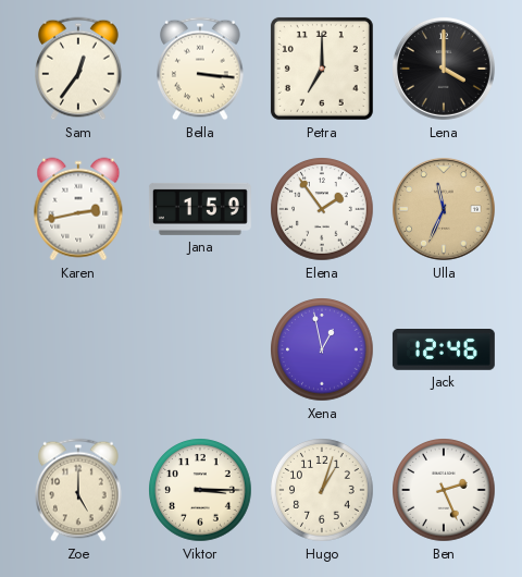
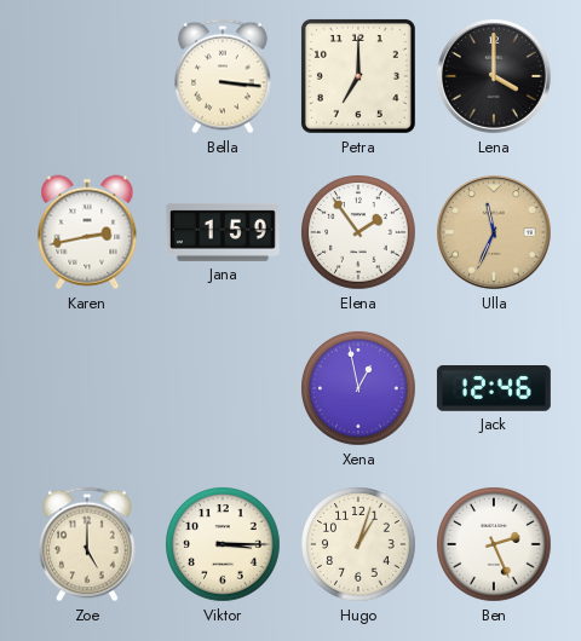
Sam: 12:36 -> none
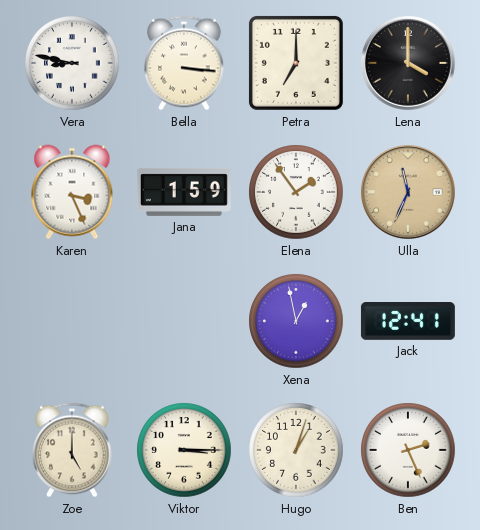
Vera: none -> 8:47
Karen: 2:43 -> 3:26
Jack: 12:46 -> 12:41
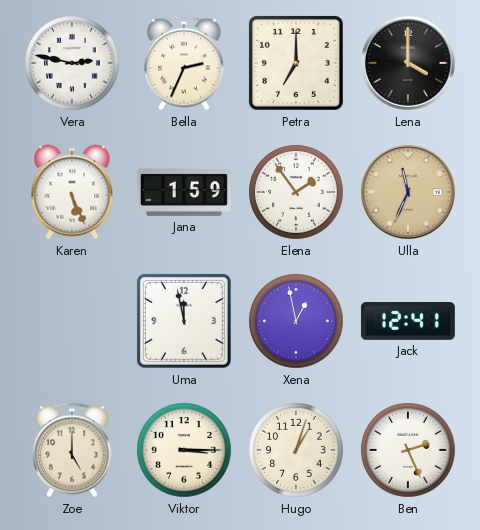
Vera: 8:47 -> 2:47
Bella: 3:16 -> 2:34
Karen: 3:26 -> 5:26
Uma: none -> 11:58
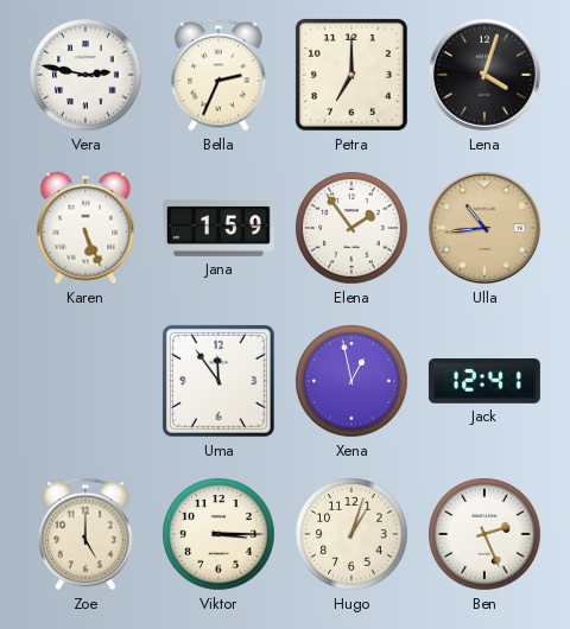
Lena: 4:00 -> 4:03
Ulla: 11:34 -> 10:44
Uma: 11:58 -> 11:54
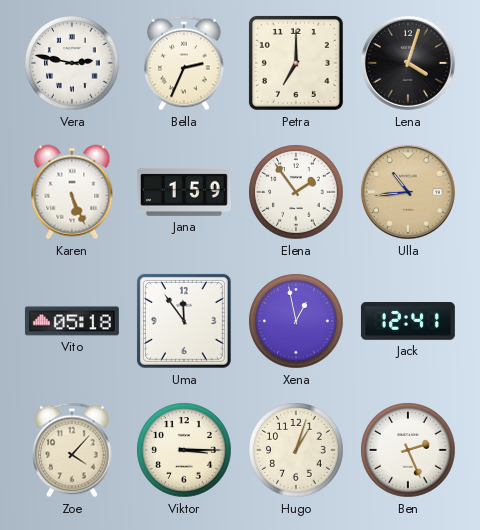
Vito: none -> 05:18
Zoe: 5:00 -> 4:07
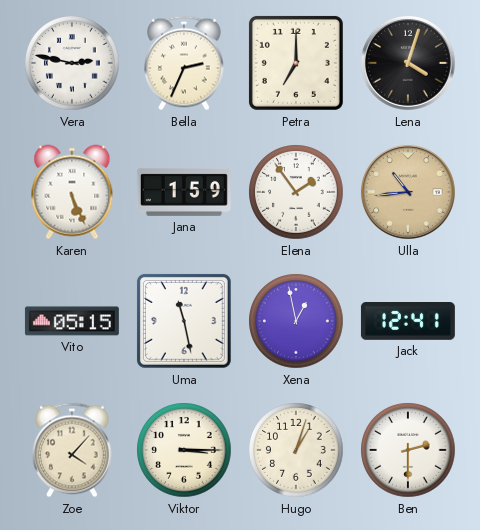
Vito: 05:18 -> 05:15
Uma: 11:54 -> 11:28
Ben: 2:26 -> 2:30
